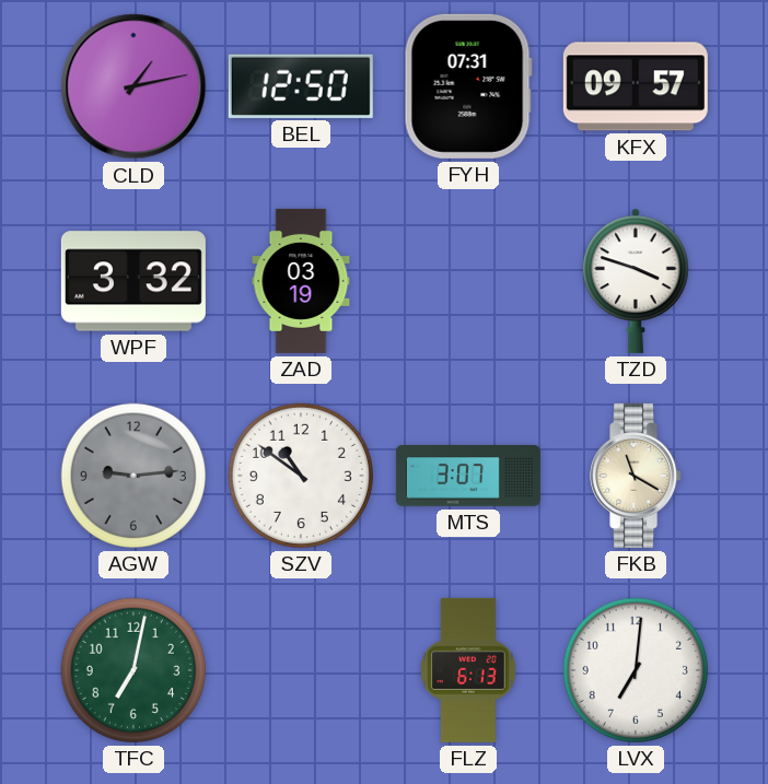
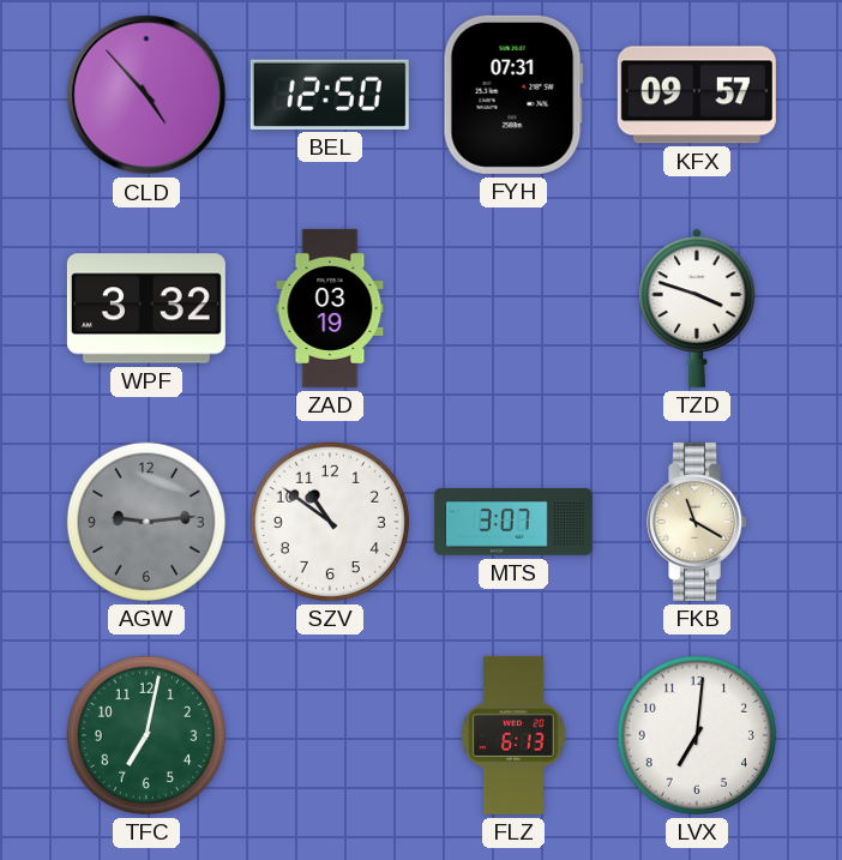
CLD: 1:13 -> 4:53
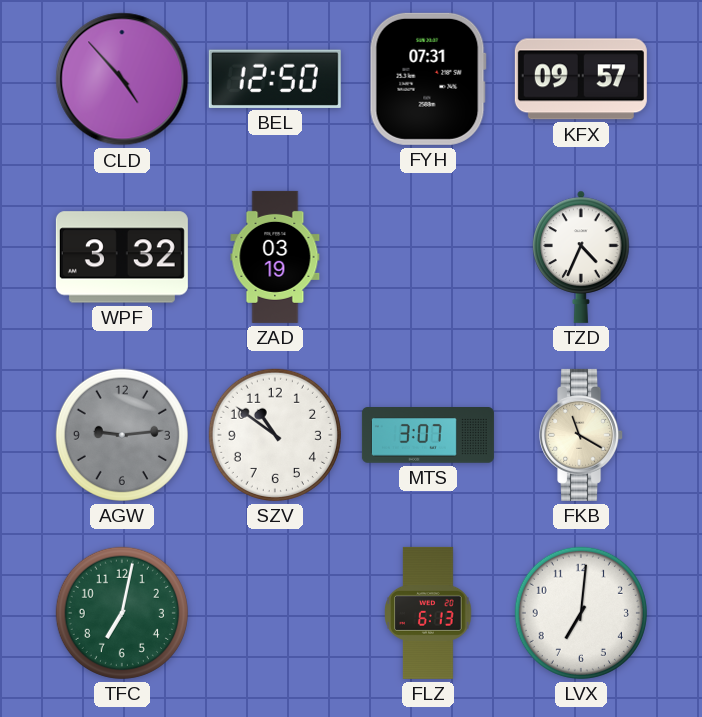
TZD: 3:48 -> 4:34
